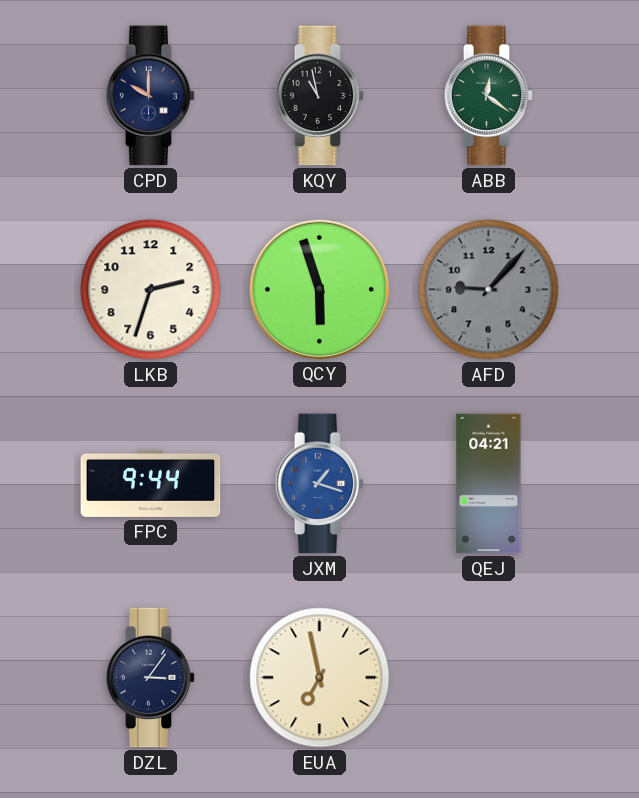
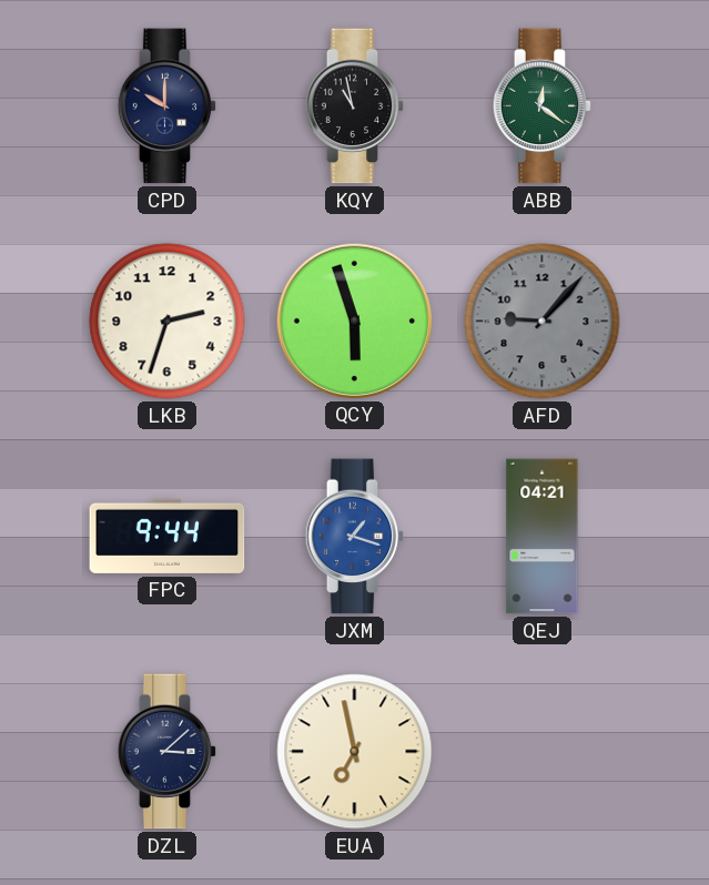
DZL: 3:06 -> 3:08
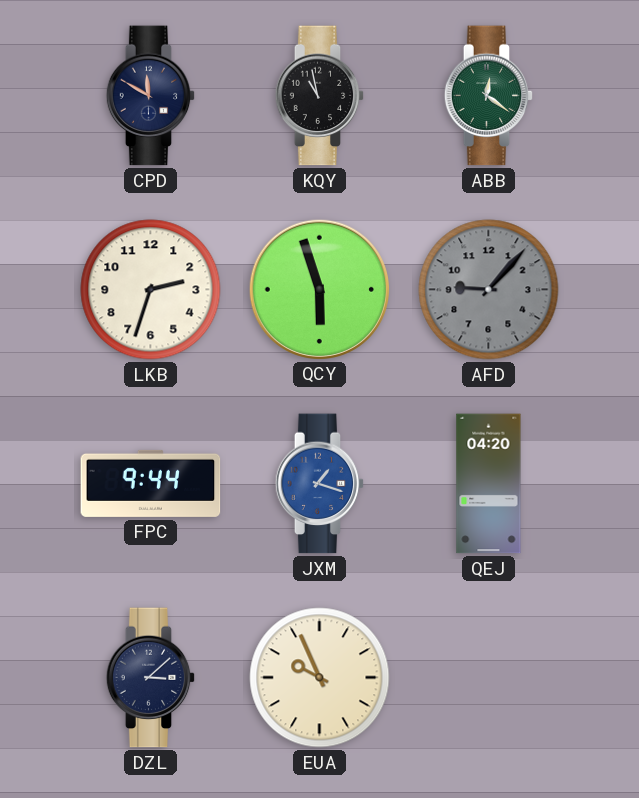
CPD: 10:00 -> 11:50
QEJ: 04:21 -> 04:20
EUA: 6:58 -> 9:56
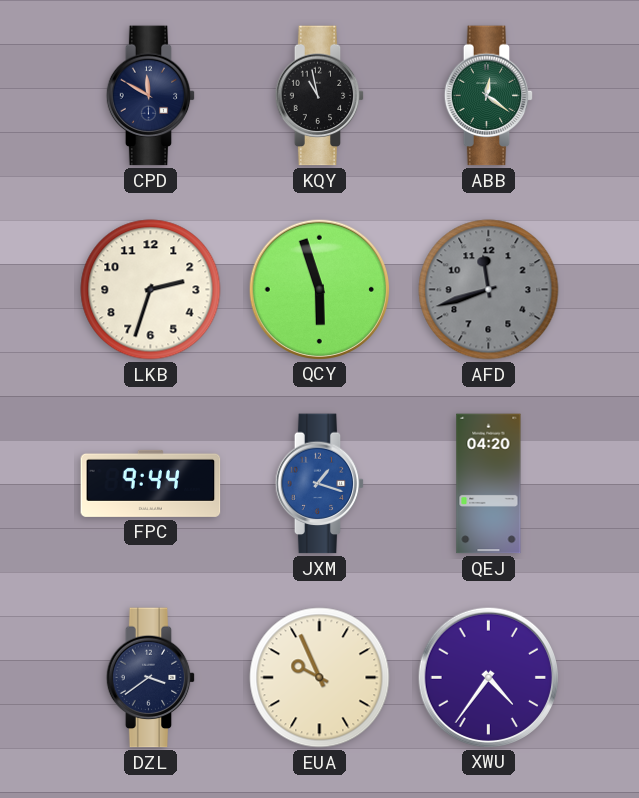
AFD: 9:07 -> 11:42
DZL: 3:08 -> 3:39
XWU: none -> 4:36
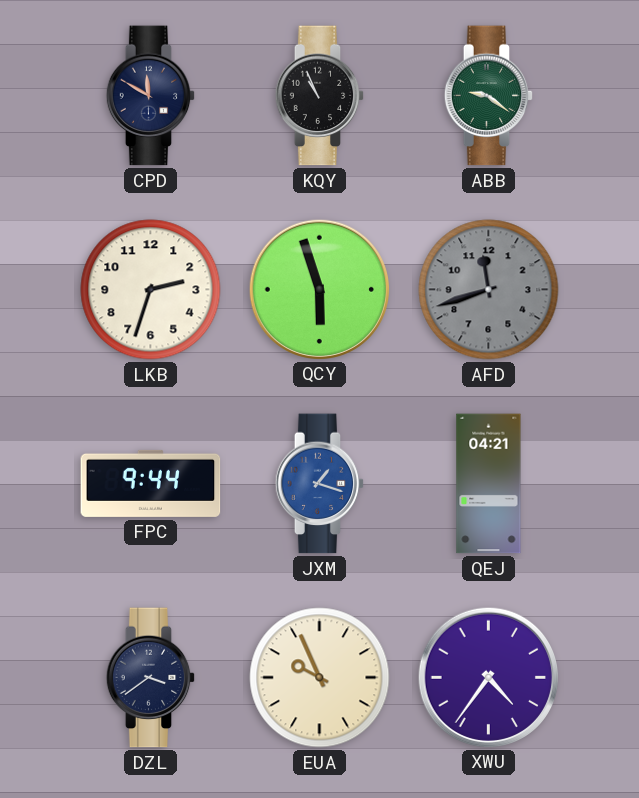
KQY: 10:58 -> 10:56
ABB: 12:21 -> 9:21
QEJ: 04:20 -> 04:21
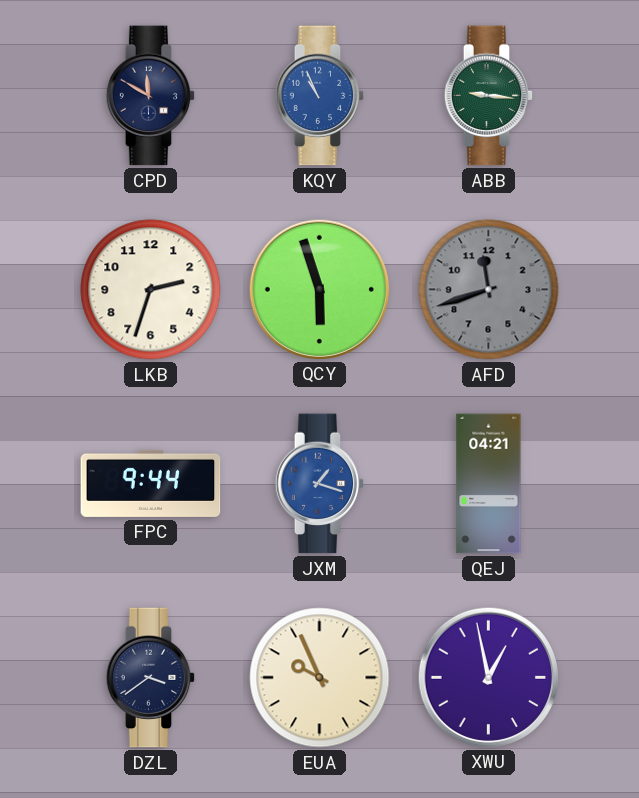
KQY dial: black -> blue
ABB: 9:21 -> 9:16
XWU: 4:36 -> 12:58
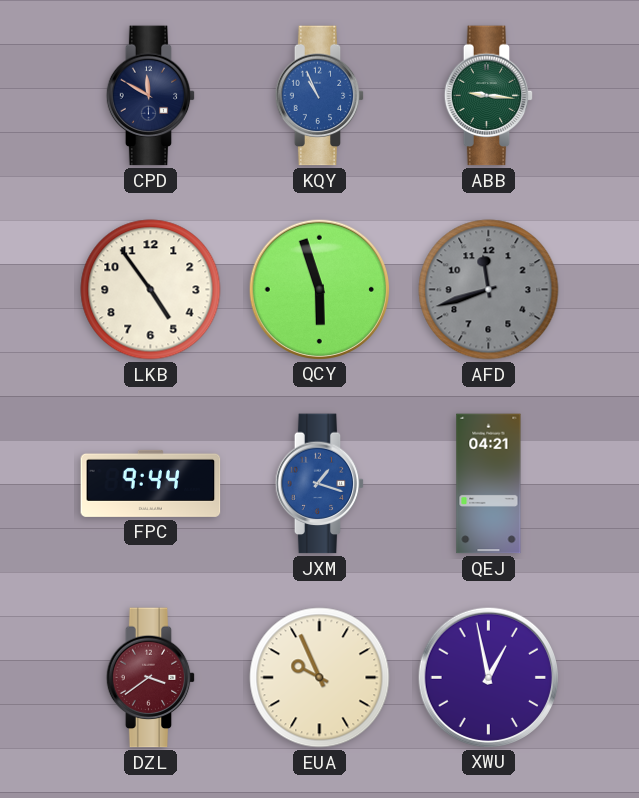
LKB: 2:33 -> 4:54
DZL dial: navy -> burgundy
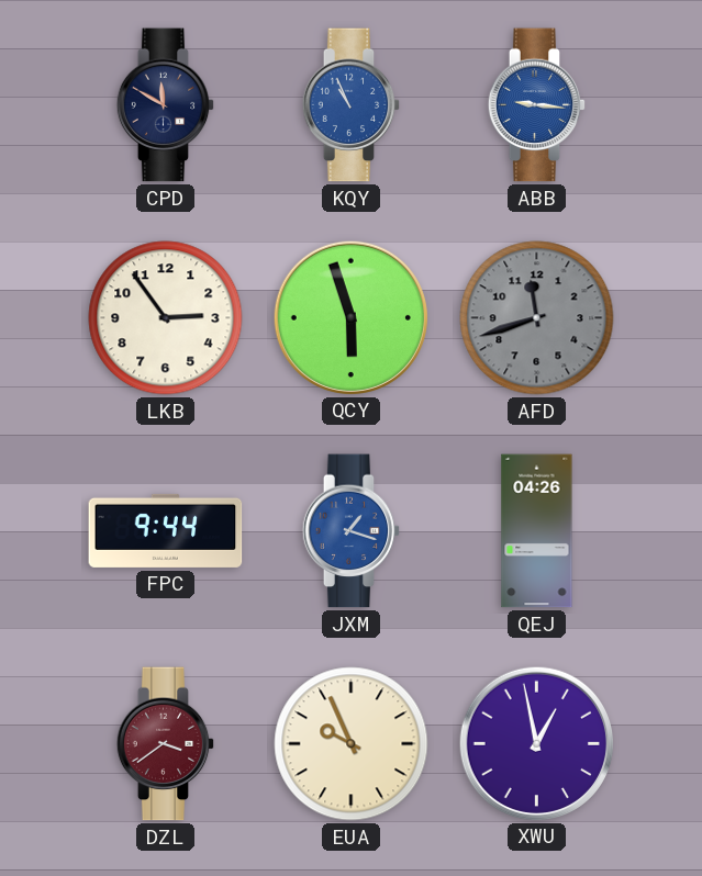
ABB dial: green -> blue
LKB: 4:54 -> 2:54
QEJ: 04:21 -> 04:26
